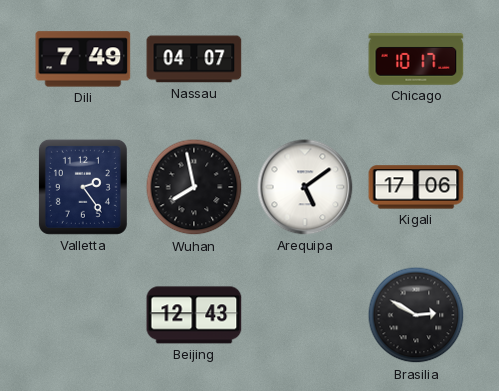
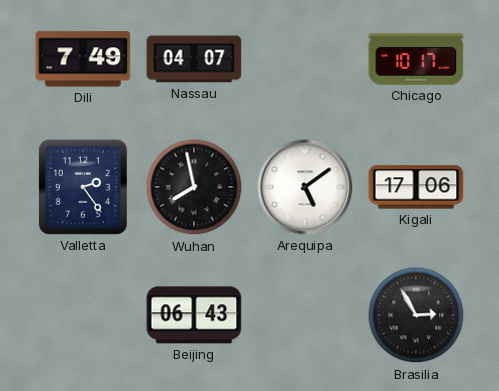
Beijing: 12:43 -> 06:43
Brasilia: 2:50 -> 2:55
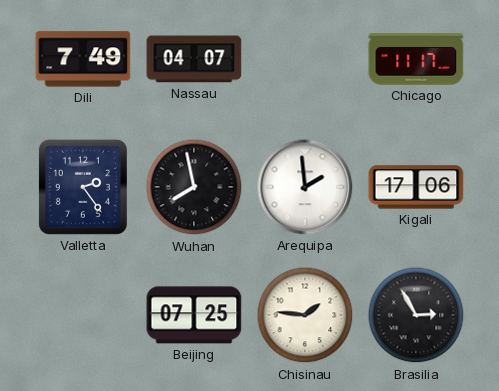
Chicago: 10:17 -> 11:17
Arequipa: 5:09 -> 1:59
Beijing: 06:43 -> 07:25
Chisinau: none -> 1:46
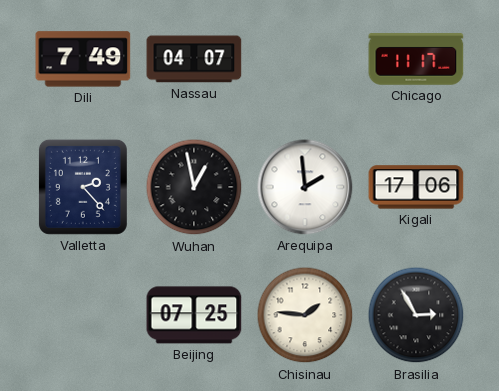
Valletta: 2:24 -> 2:23
Wuhan: 7:58 -> 12:58
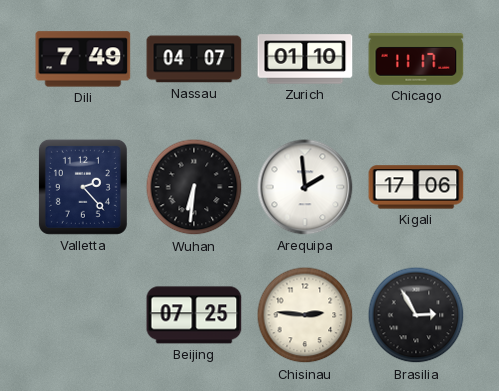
Zurich: none -> 01:10
Wuhan: 12:58 -> 6:31
Chisinau: 1:46 -> 2:46
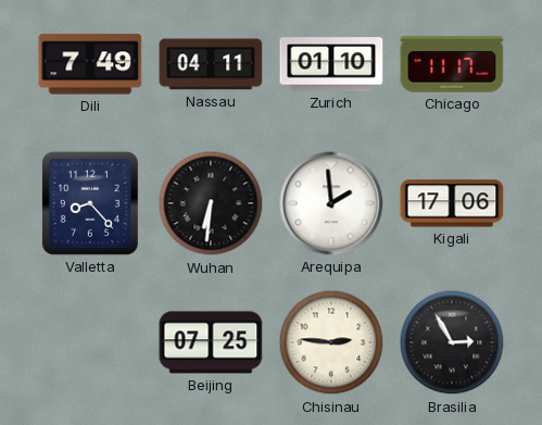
Nassau: 04:07 -> 04:11
Valletta: 2:23 -> 8:23
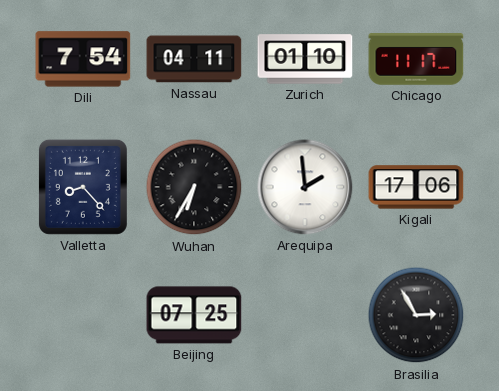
Dili: 7:49 -> 7:54
Wuhan: 6:31 -> 6:35
Chisinau: 2:46 -> none
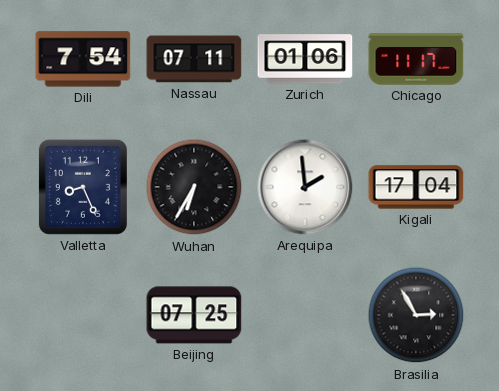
Nassau: 04:11 -> 07:11
Zurich: 01:10 -> 01:06
Valletta: 8:23 -> 8:26
Kigali: 17:06 -> 17:04
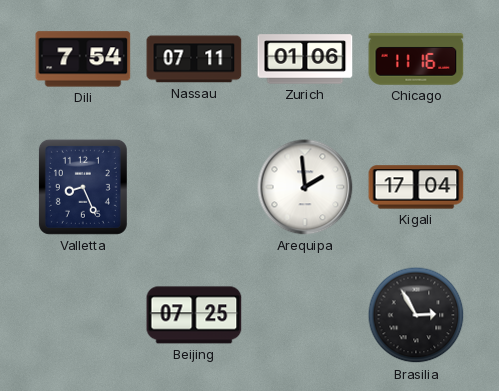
Chicago: 11:17 -> 11:16
Wuhan: 6:35 -> none
